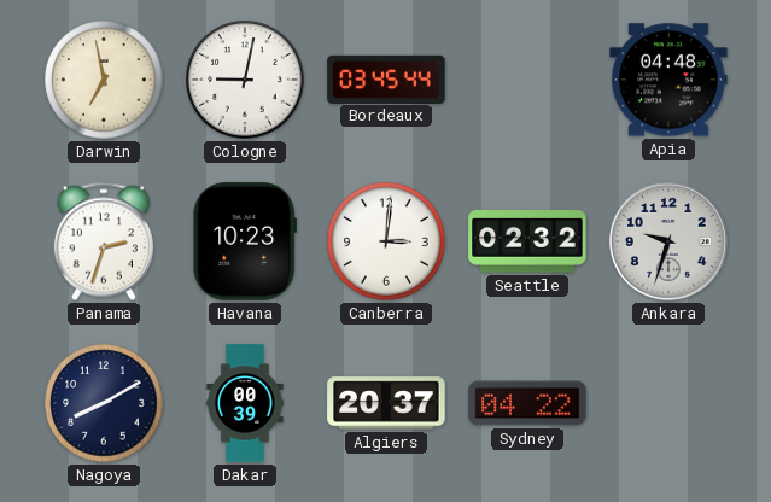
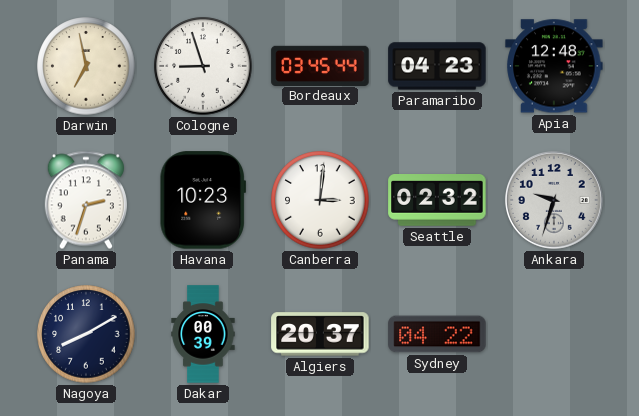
Cologne: 9:02 -> 8:57
Paramaribo: none -> 04:23
Apia: 04:48 -> 12:48
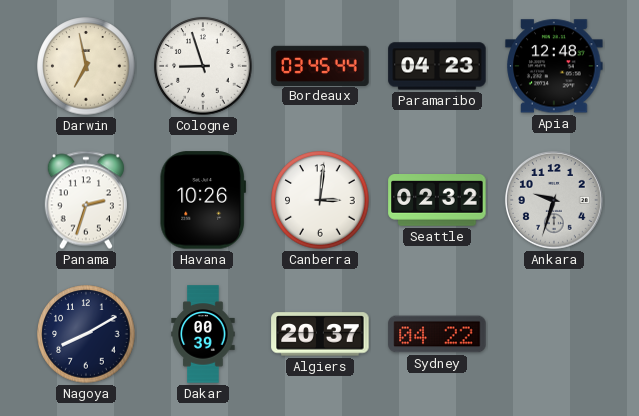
Havana: 10:23 -> 10:26
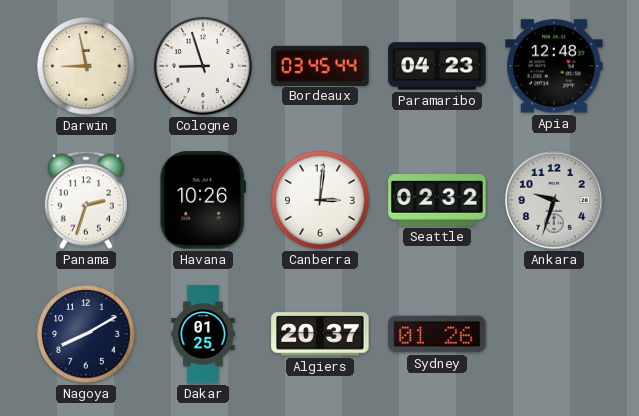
Darwin: 6:58 -> 8:58
Dakar: 00:39 -> 01:25
Sydney: 04:22 -> 01:26
